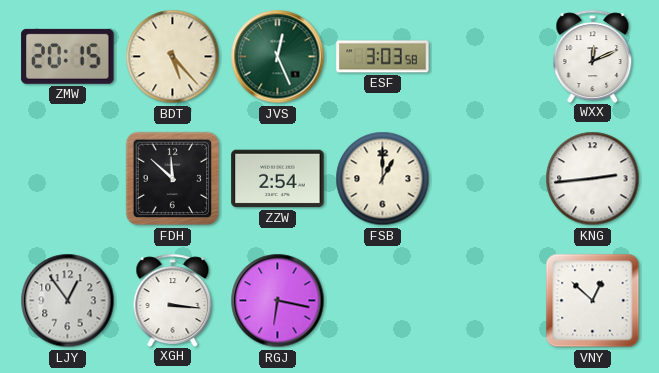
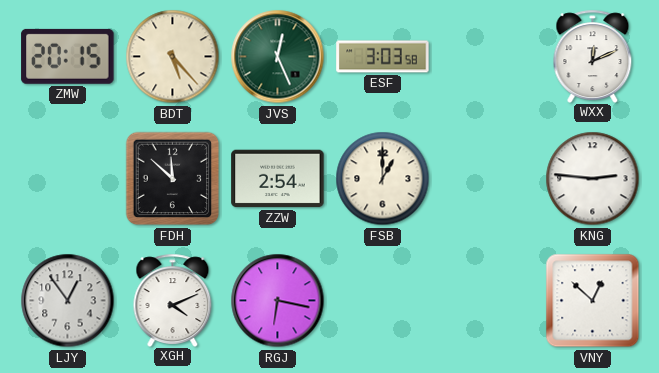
KNG: 2:44 -> 2:46
XGH: 3:16 -> 4:11
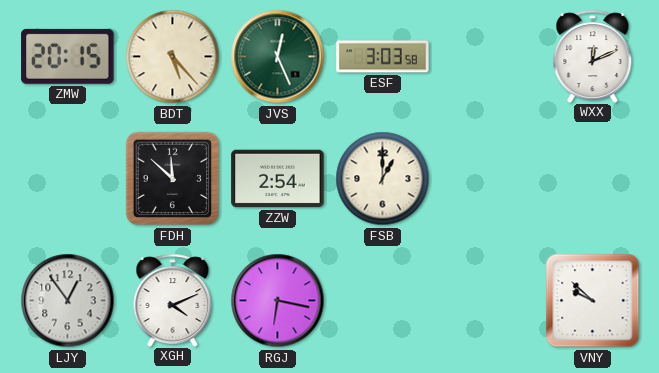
KNG: 2:46 -> none
VNY: 12:52 -> 9:52
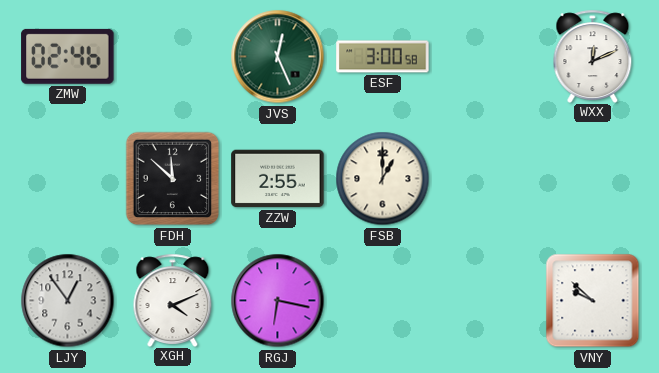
ZMW: 20:15 -> 02:46
BDT: 5:23 -> none
ESF: 3:03 -> 3:00
ZZW: 2:54 -> 2:55
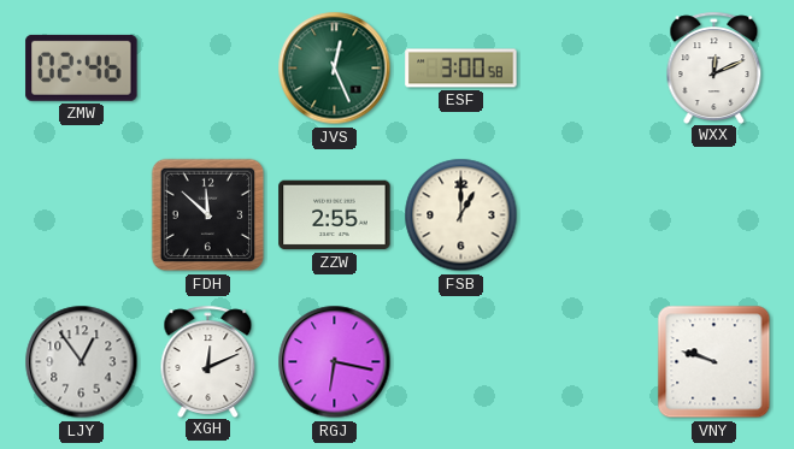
XGH: 4:11 -> 12:11
VNY: 9:52 -> 9:48
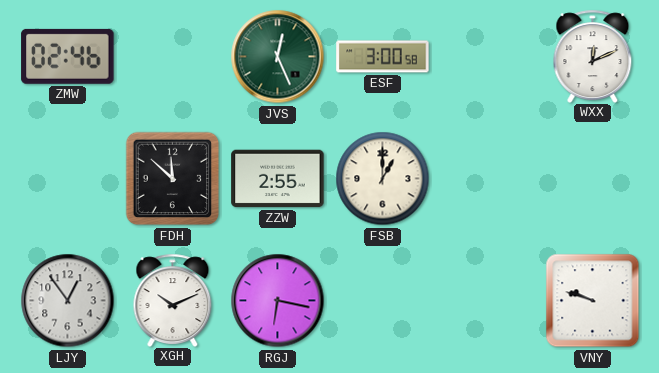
XGH: 12:11 -> 10:11
